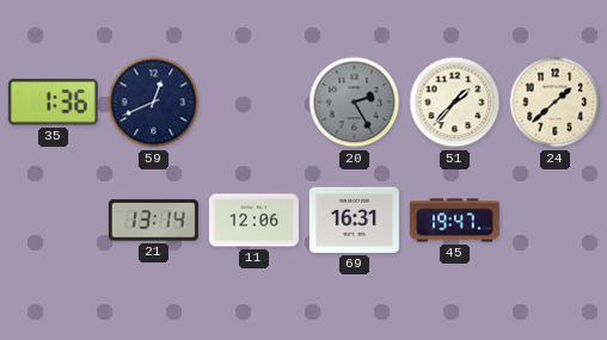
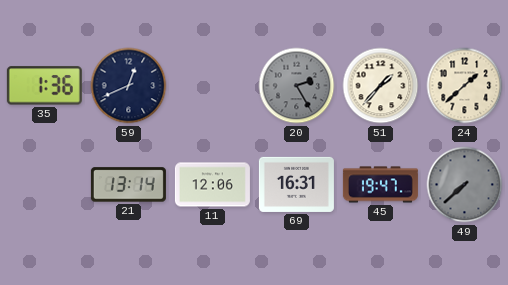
49: none -> 7:38
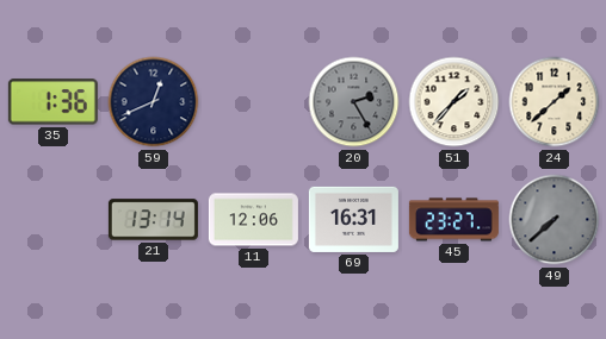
45: 19:47 -> 23:27
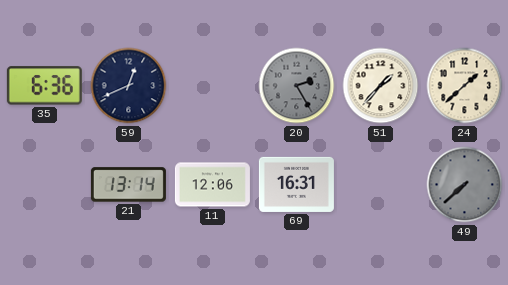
35: 1:36 -> 6:36
45: 23:27 -> none
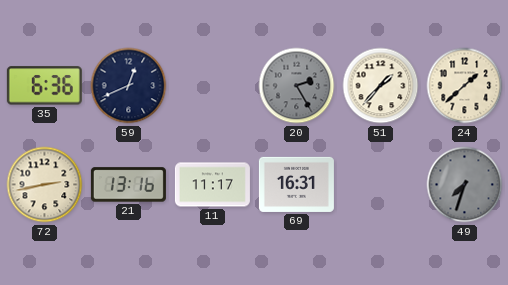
72: none -> 2:43
21: 13:14 -> 13:16
11: 12:06 -> 11:17
49: 7:38 -> 7:33
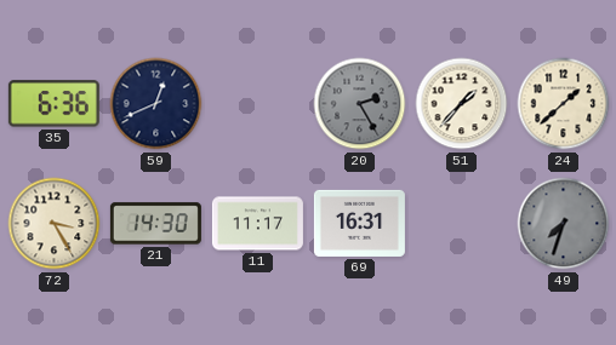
72: 2:43 -> 3:25
21: 13:16 -> 14:30
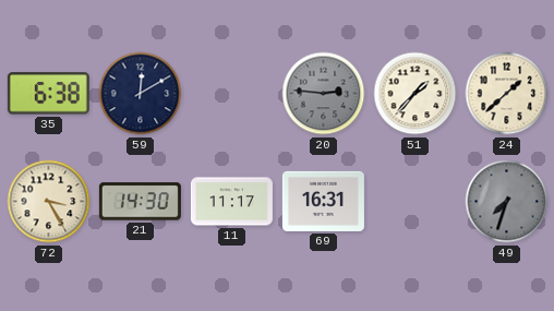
35: 6:36 -> 6:38
59: 12:41 -> 12:10
20: 2:25 -> 2:46
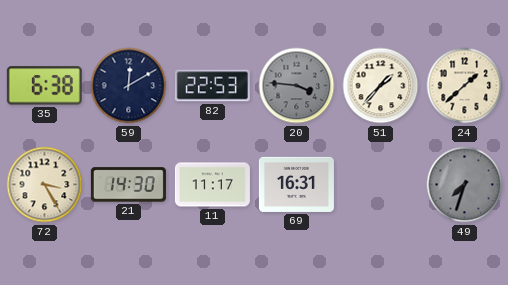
82: none -> 22:53
20: 2:46 -> 3:46
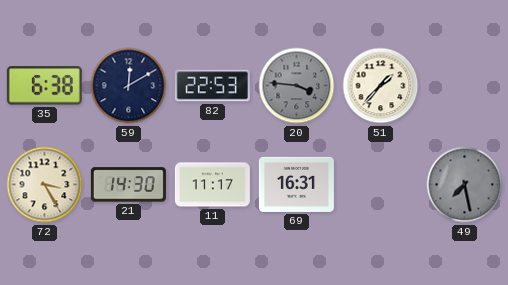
24: 1:38 -> none
49: 7:33 -> 7:28
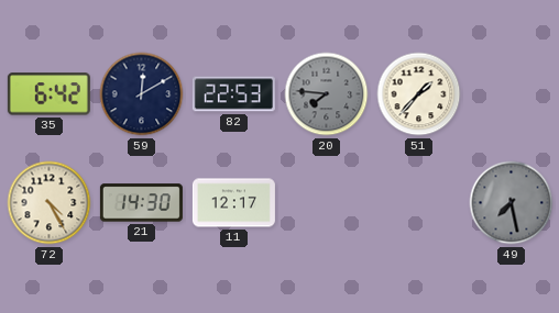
35: 6:38 -> 6:42
20: 3:46 -> 7:46
72: 3:25 -> 4:25
11: 11:17 -> 12:17
69: 16:31 -> none
